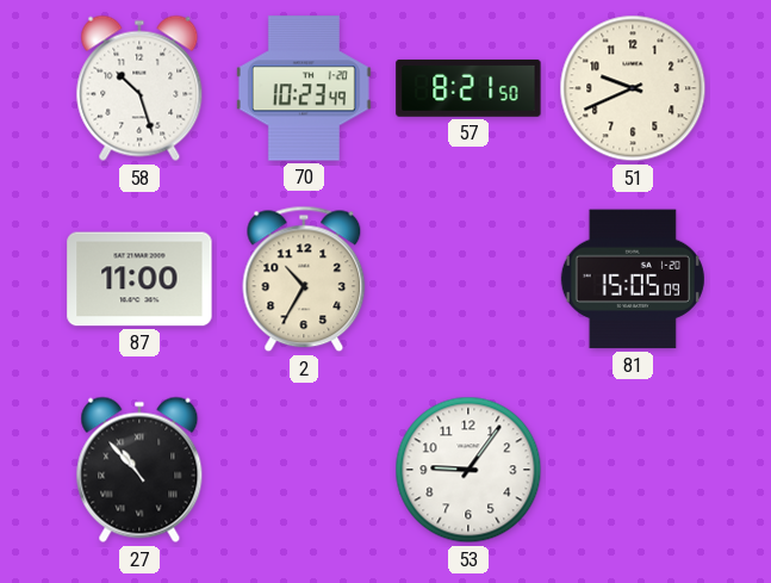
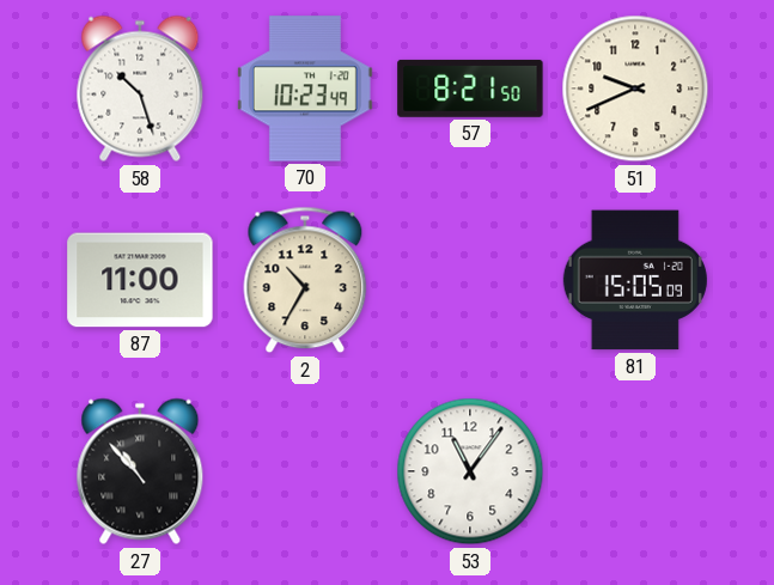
53: 9:06 -> 11:06
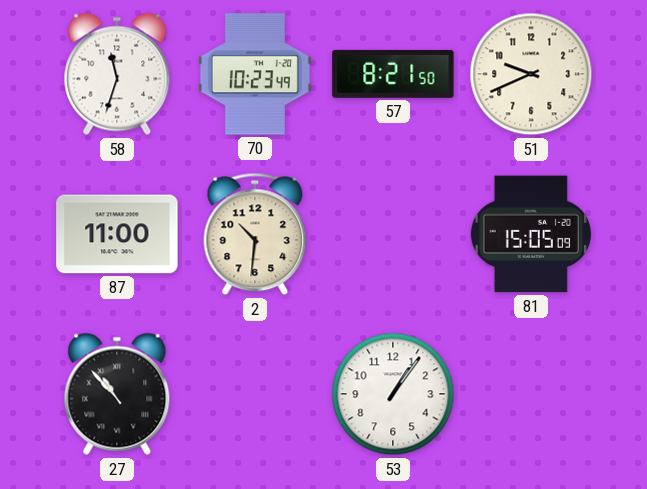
58: 10:27 -> 11:33
2: 10:35 -> 10:31
53: 11:06 -> 1:06
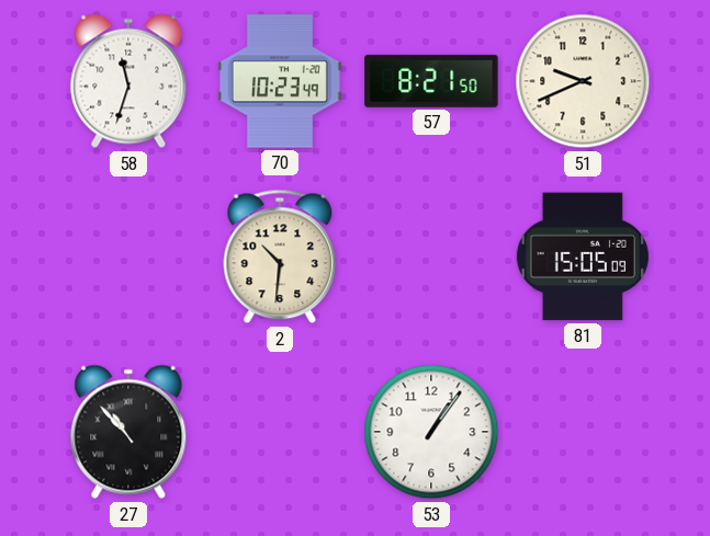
87: 11:00 -> none
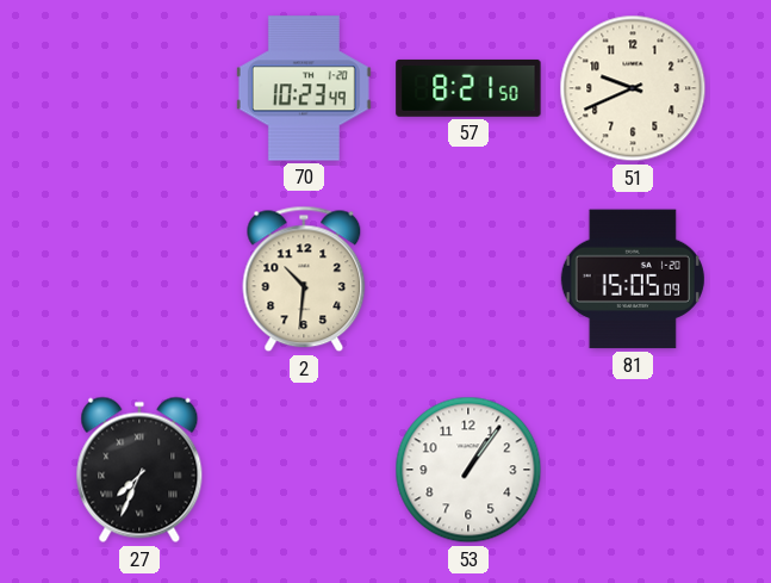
58: 11:33 -> none
27: 10:53 -> 7:34
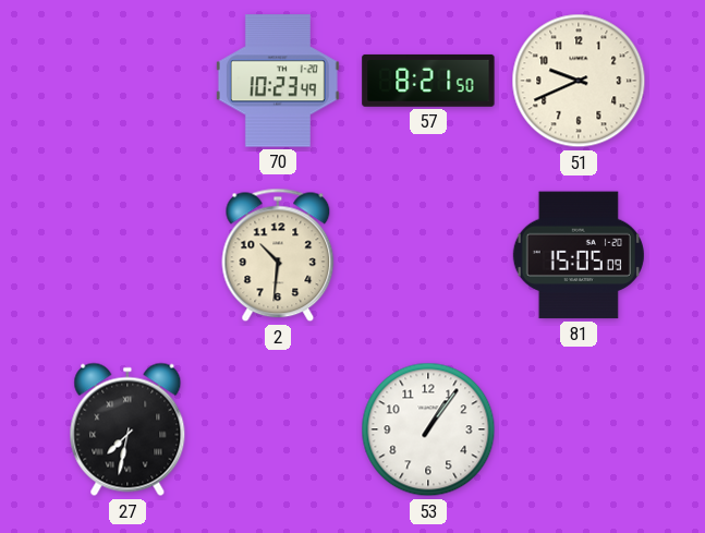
27: 7:34 -> 7:32
